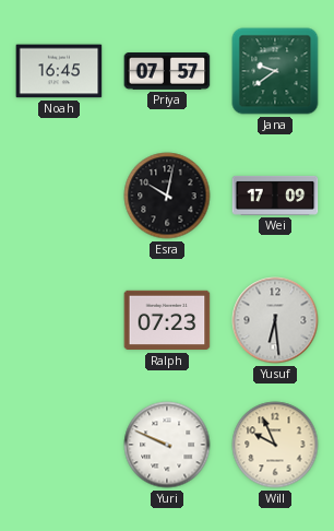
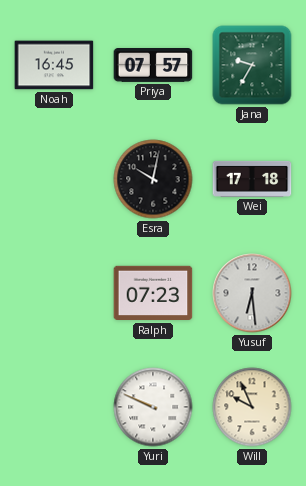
Jana: 9:39 -> 9:35
Wei: 17:09 -> 17:18
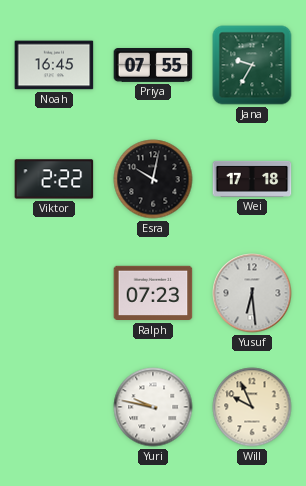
Priya: 07:57 -> 07:55
Viktor: none -> 2:22
Yuri: 9:49 -> 9:47
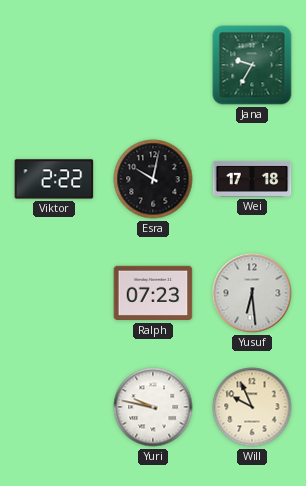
Noah: 16:45 -> none
Priya: 07:55 -> none
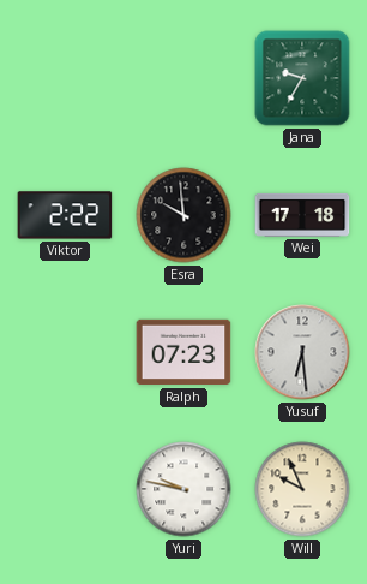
Esra: 10:02 -> 9:59
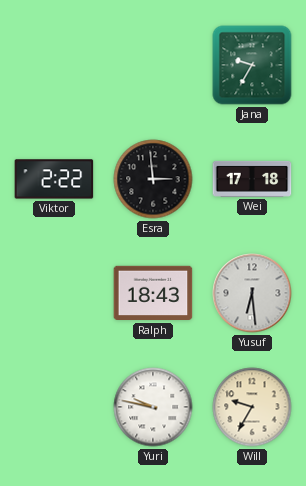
Esra: 9:59 -> 2:59
Ralph: 07:23 -> 18:43
Will: 9:56 -> 9:35
